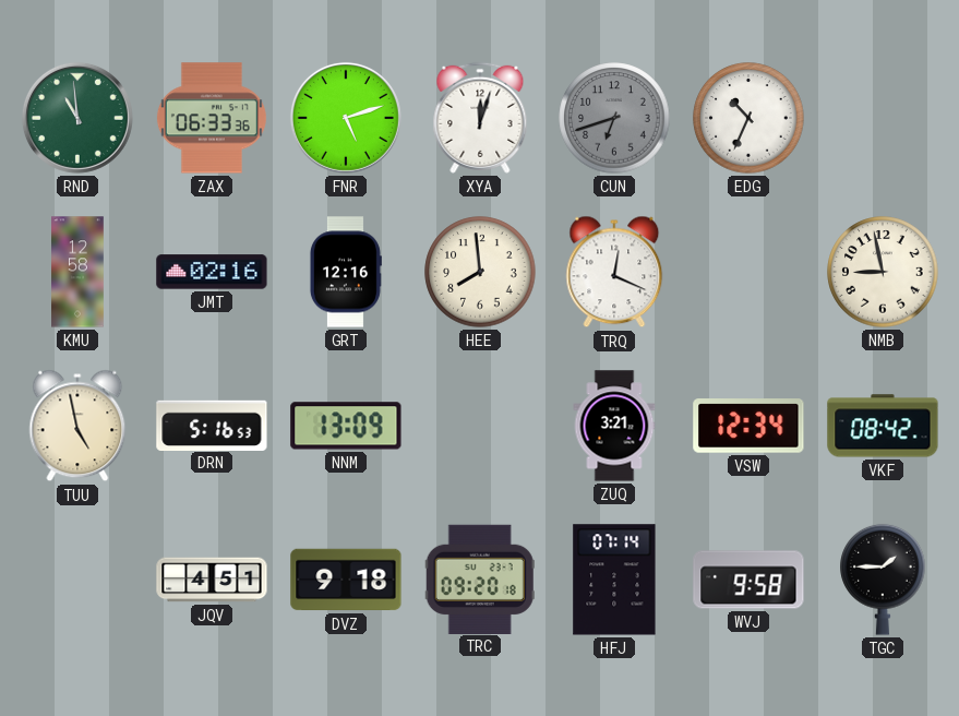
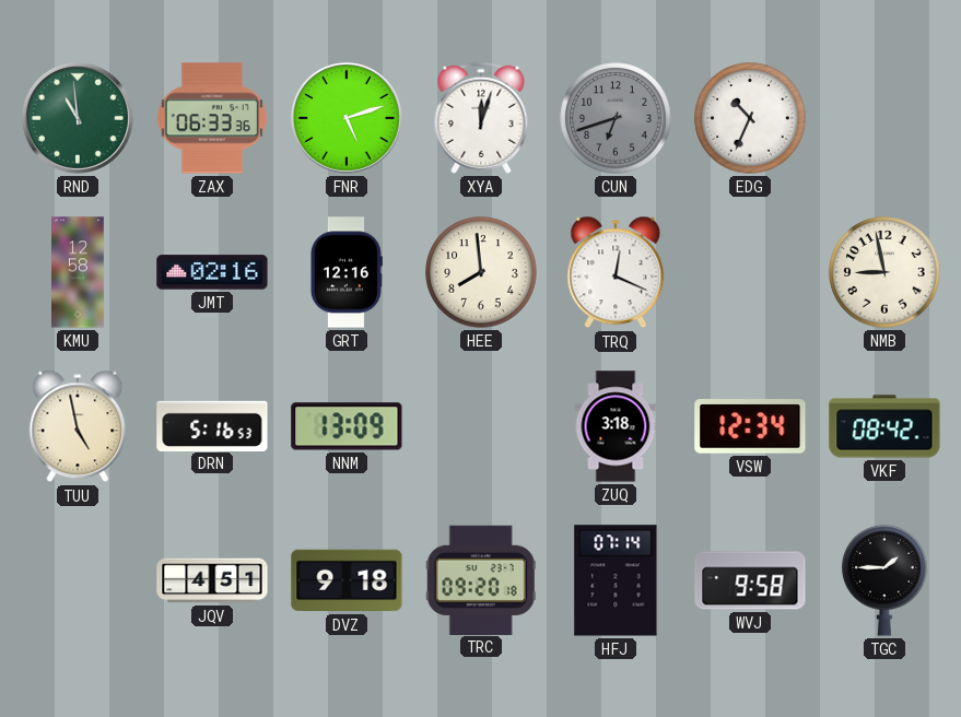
ZUQ: 3:21 -> 3:18
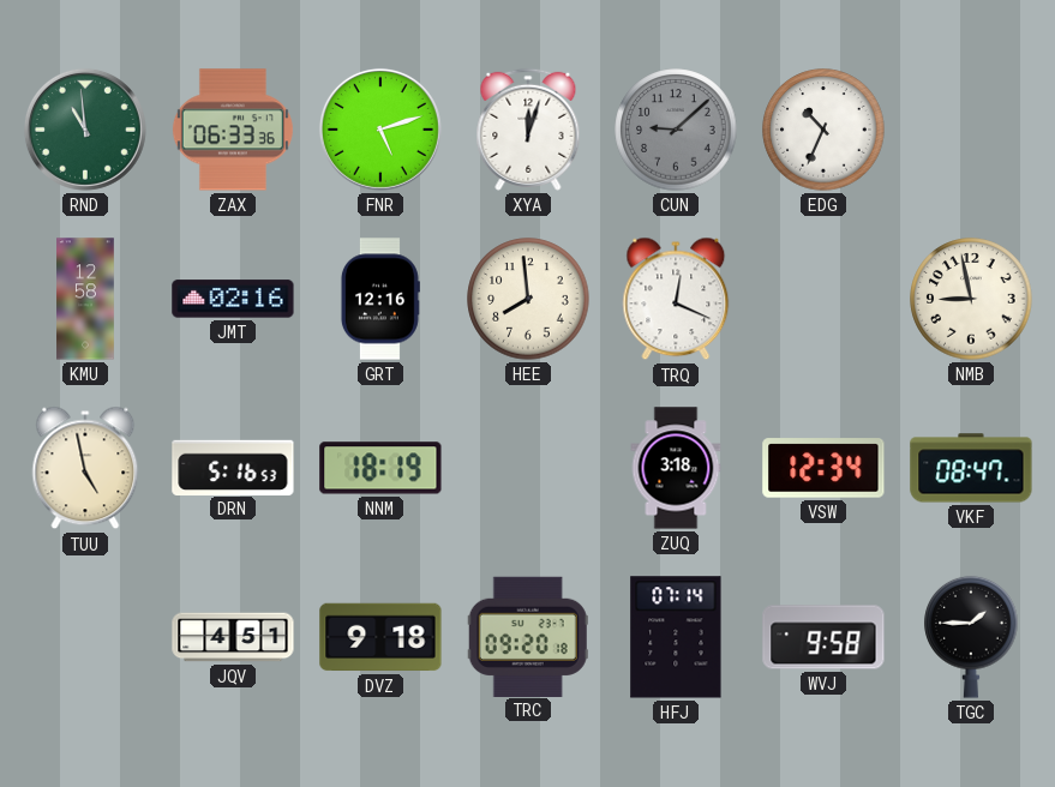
CUN: 6:42 -> 9:08
NNM: 13:09 -> 18:19
VKF: 08:42 -> 08:47
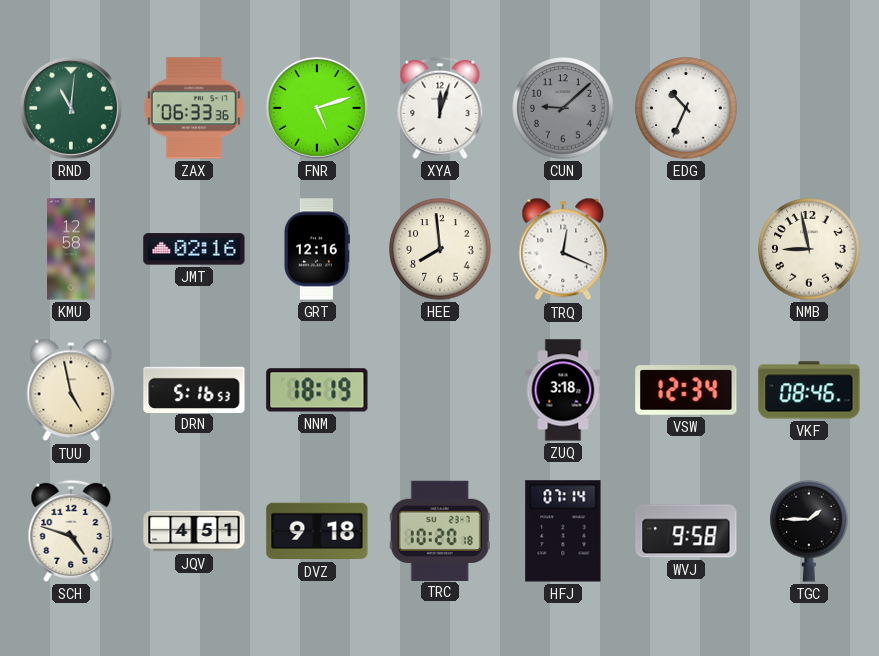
RND: 10:59 -> 11:01
VKF: 08:47 -> 08:46
SCH: none -> 4:48
TRC: 09:20 -> 10:20
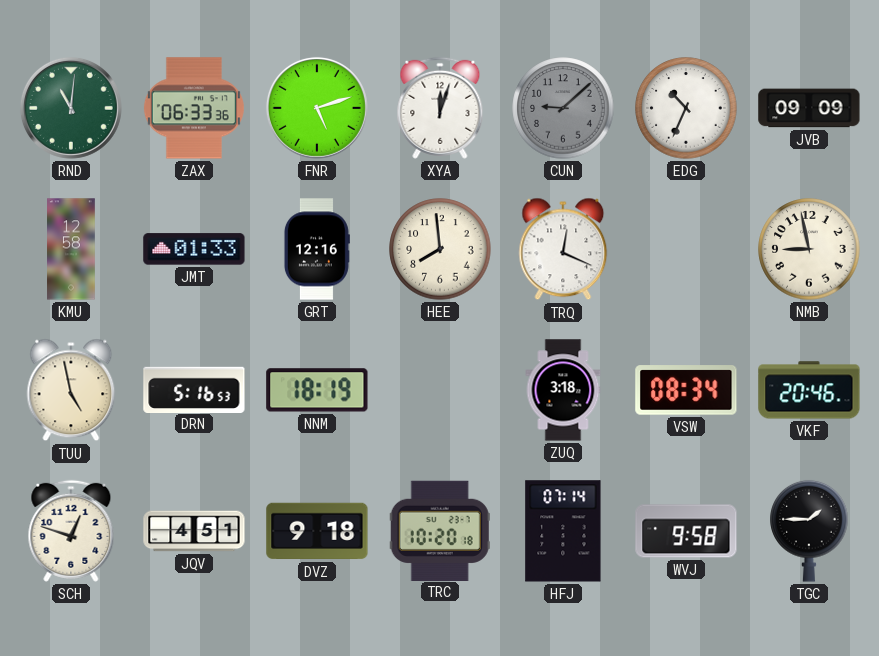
JVB: none -> 09:09
JMT: 02:16 -> 01:33
VSW: 12:34 -> 08:34
VKF: 08:46 -> 20:46
SCH: 4:48 -> 12:48
